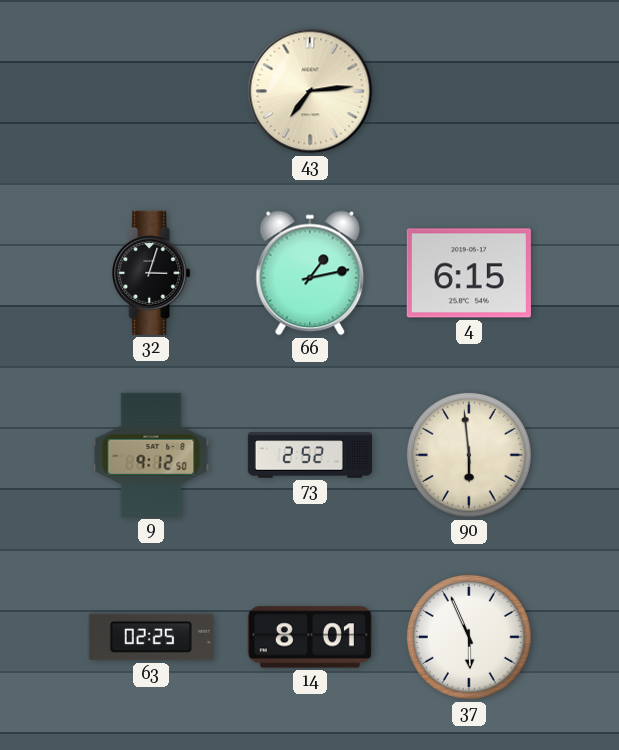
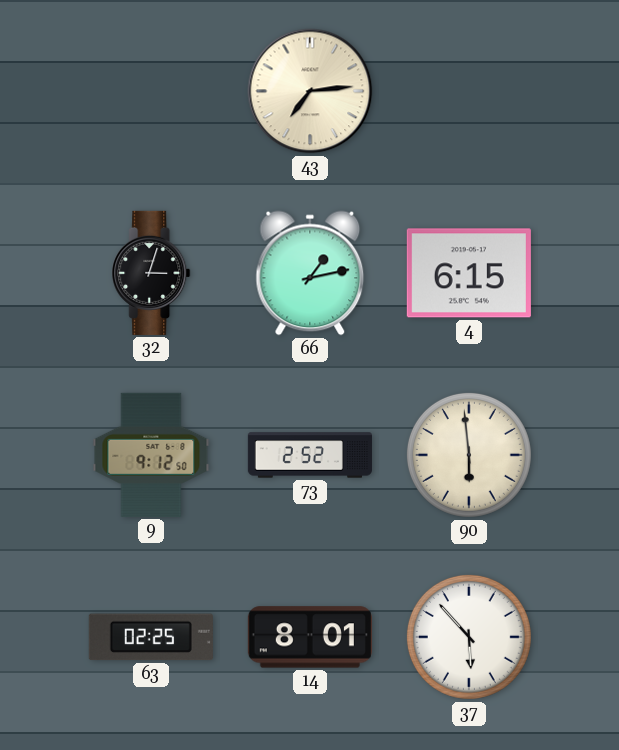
37: 5:56 -> 5:53
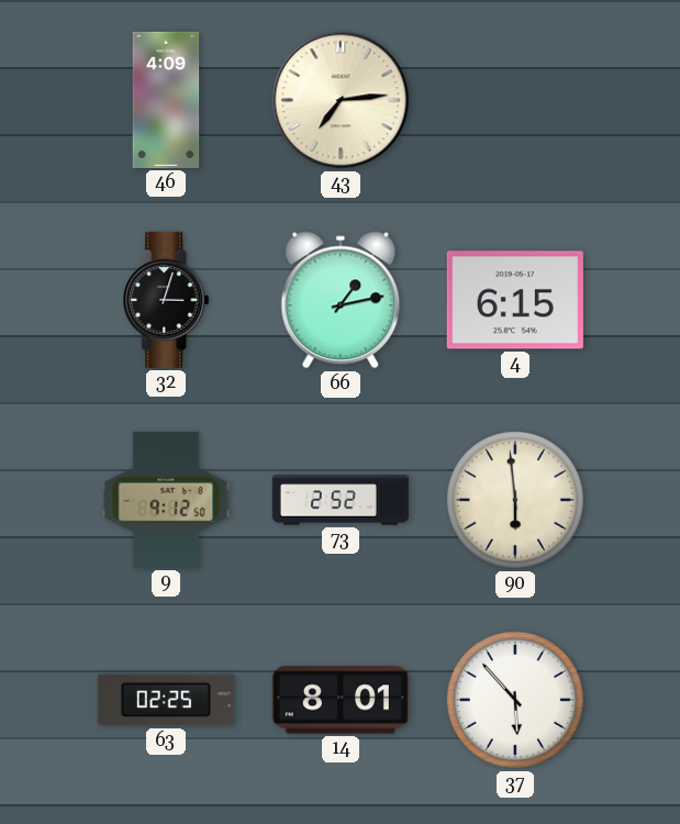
46: none -> 4:09
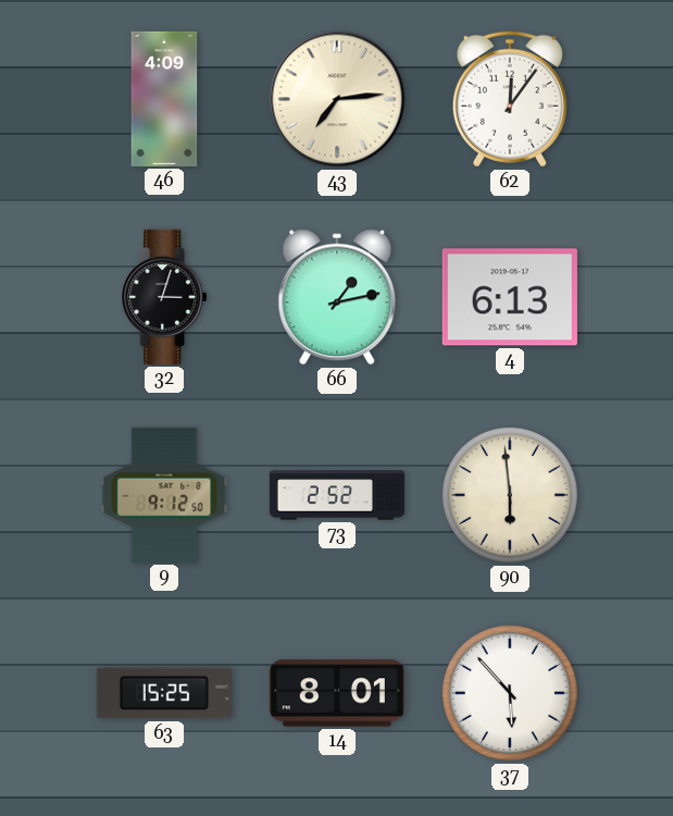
62: none -> 12:06
4: 6:15 -> 6:13
63: 02:25 -> 15:25
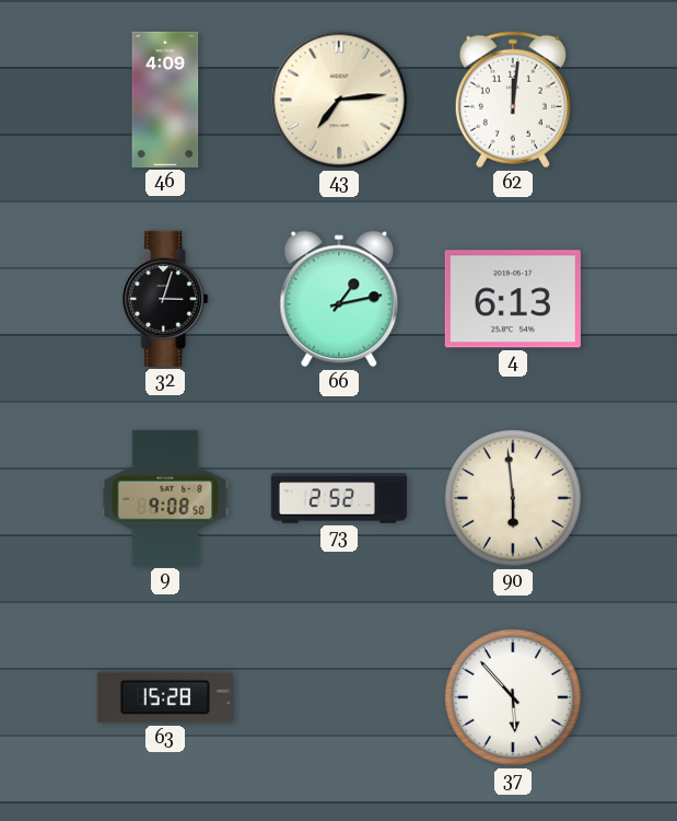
62: 12:06 -> 12:01
9: 9:12 -> 9:08
63: 15:25 -> 15:28
14: 8:01 -> none
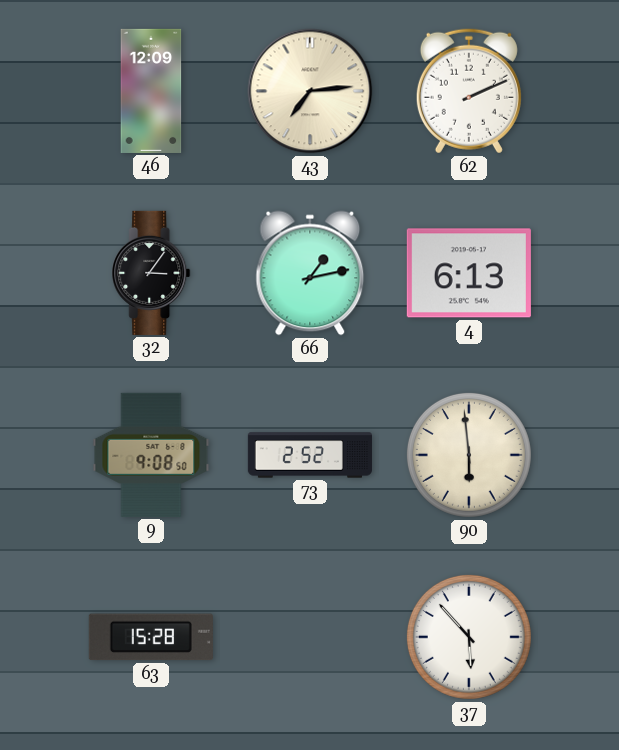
46: 4:09 -> 12:09
62: 12:01 -> 2:11
32: 3:03 -> 3:06
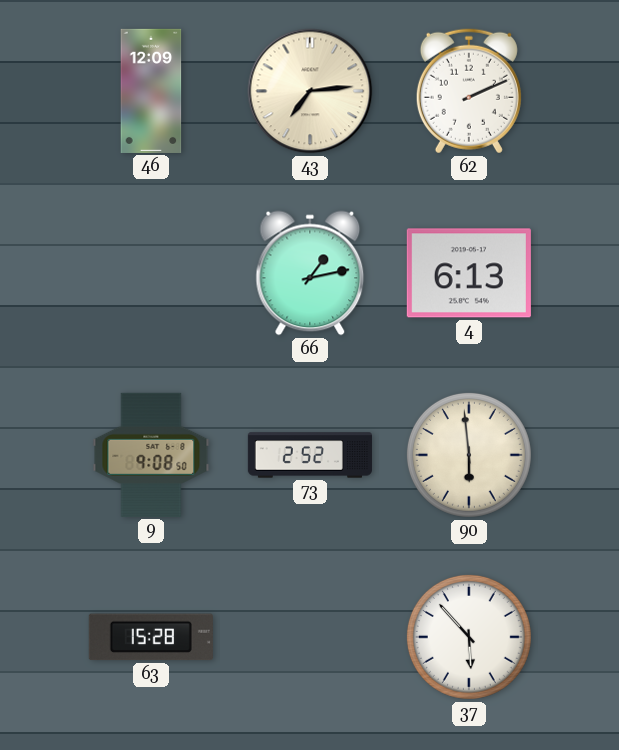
32: 3:06 -> none
